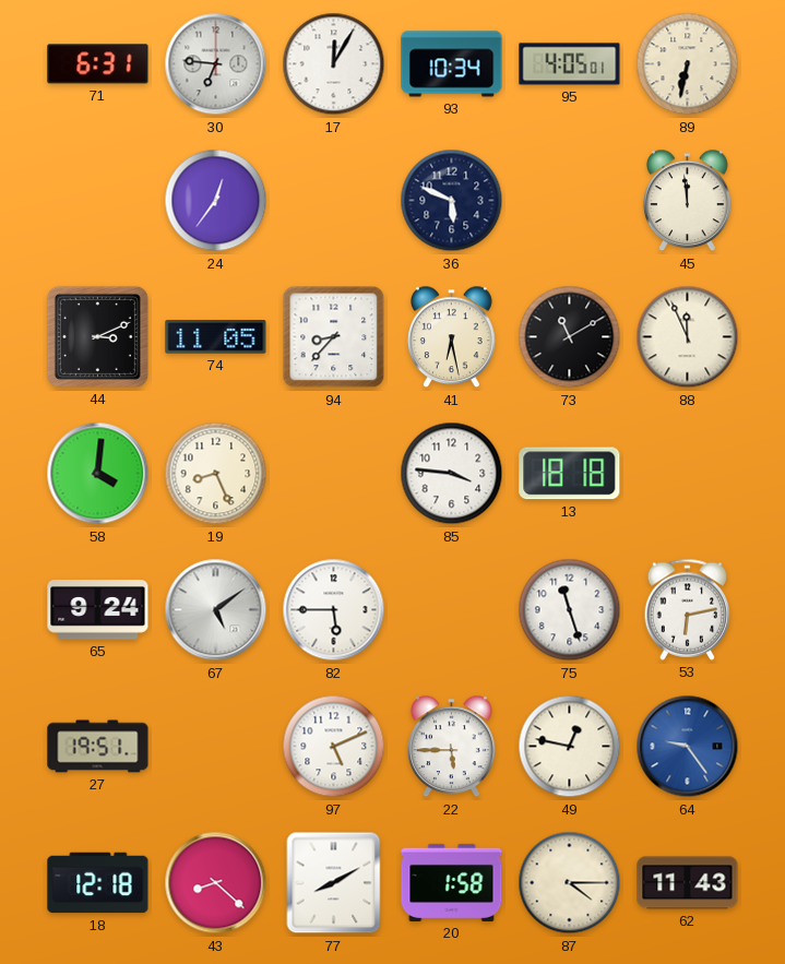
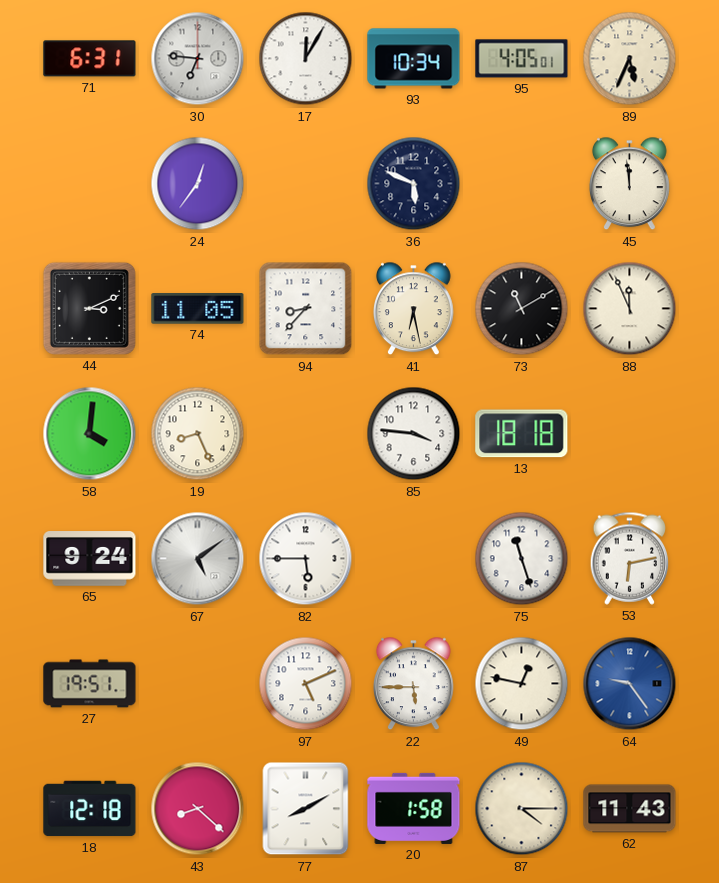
89: 6:32 -> 5:34
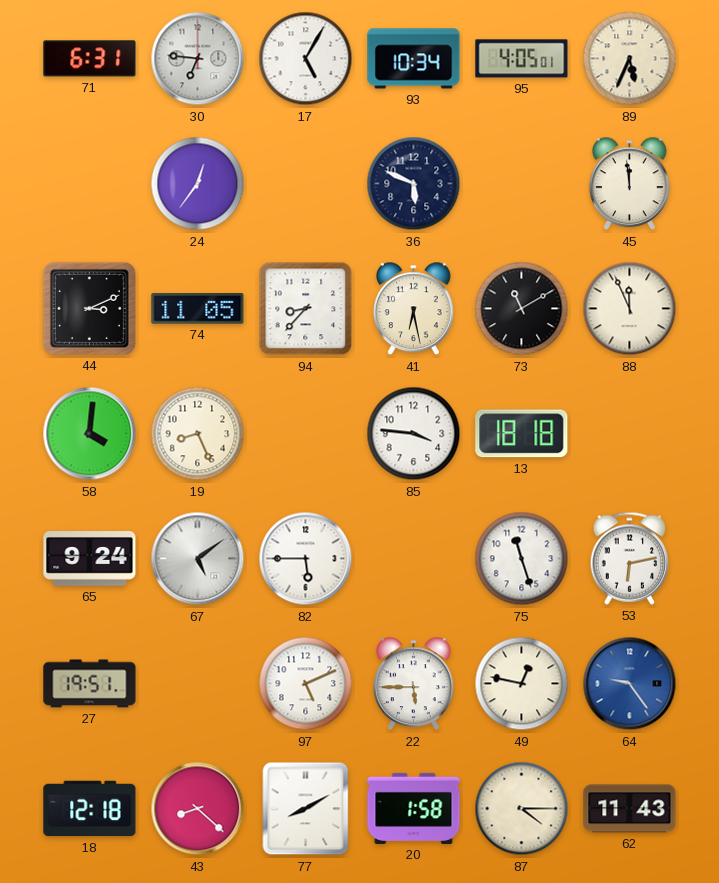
17: 12:05 -> 5:05
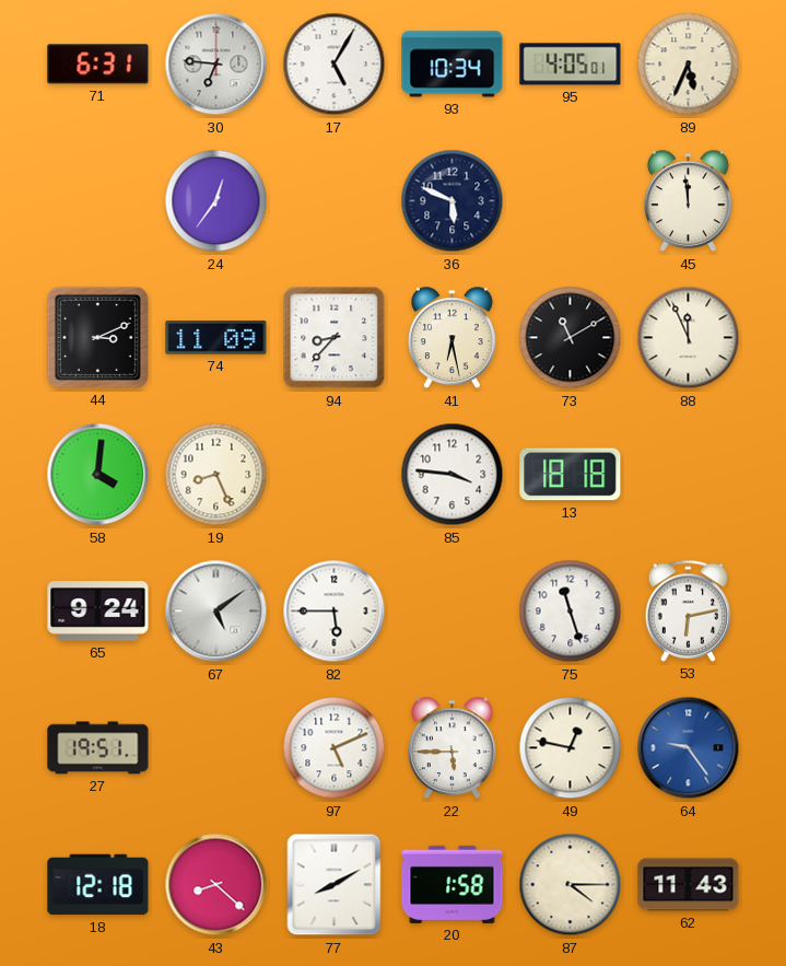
74: 11:05 -> 11:09
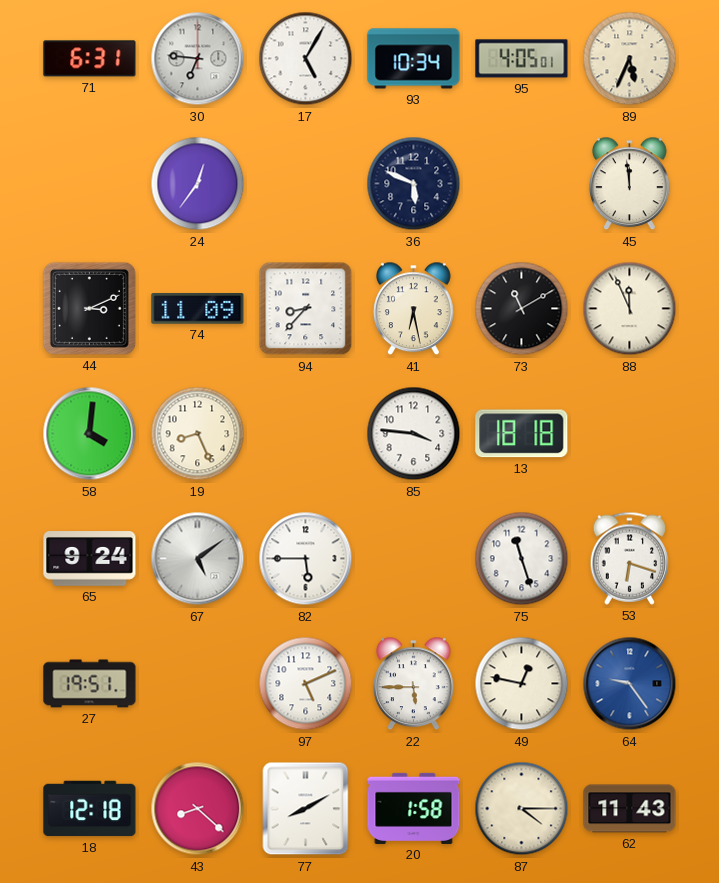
53: 6:13 -> 6:18
